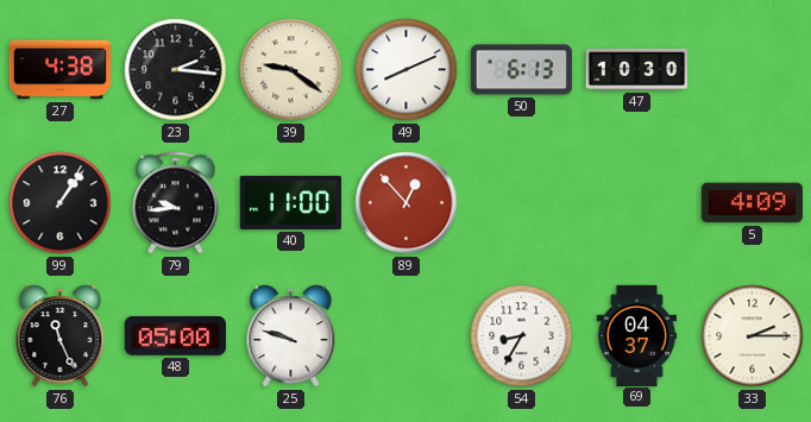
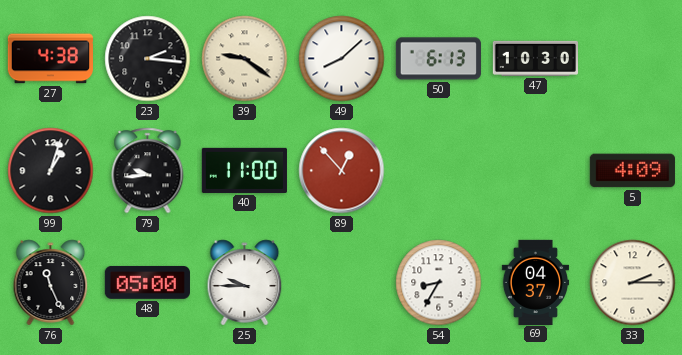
49: 8:11 -> 8:08
99: 1:06 -> 1:03
25: 9:48 -> 9:45
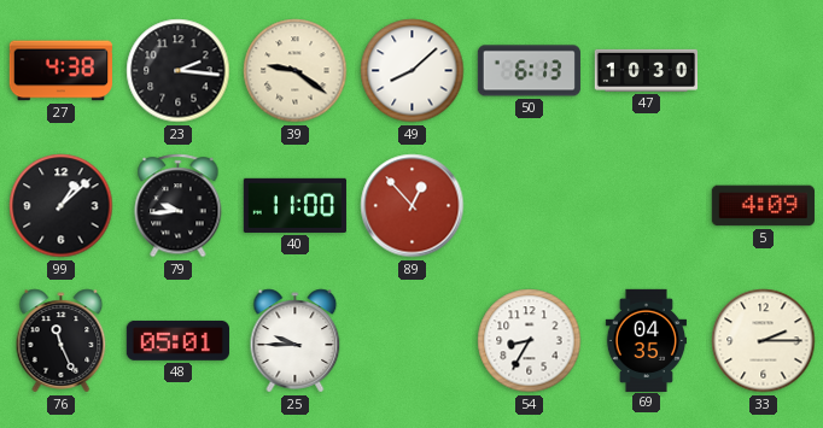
99: 1:03 -> 1:08
48: 05:00 -> 05:01
69: 04:37 -> 04:35
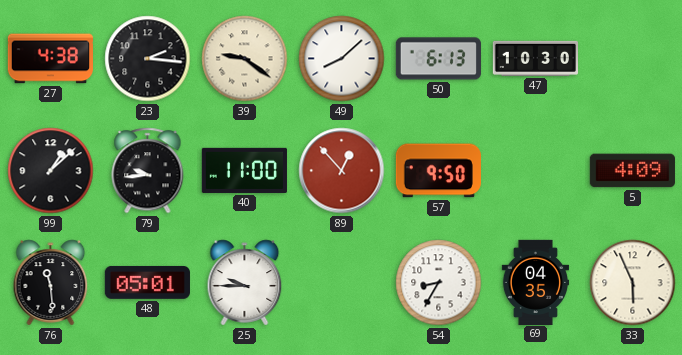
57: none -> 9:50
76: 11:26 -> 11:29
33: 2:15 -> 5:56
